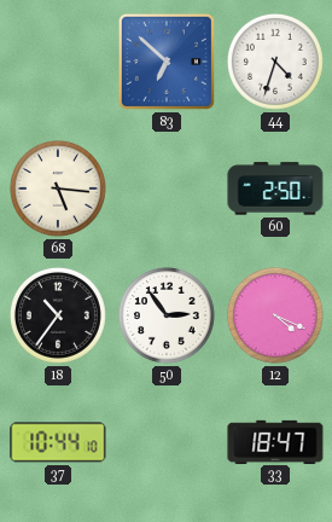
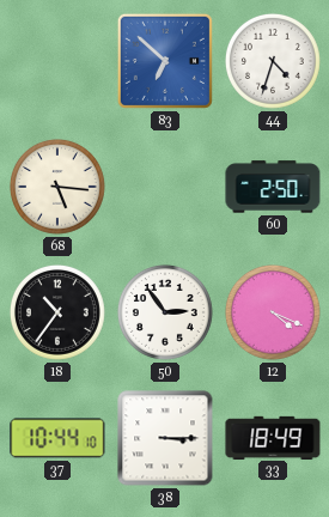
38: none -> 3:15
33: 18:47 -> 18:49
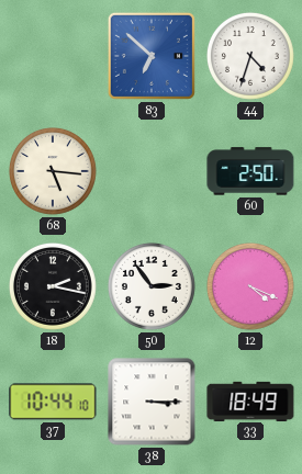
18: 10:36 -> 2:17
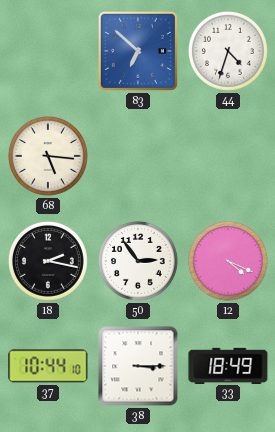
60: 2:50 -> none
